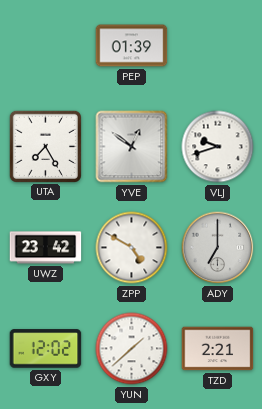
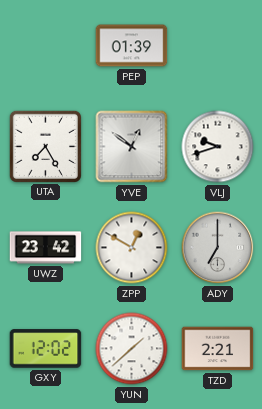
ZPP: 4:50 -> 12:50
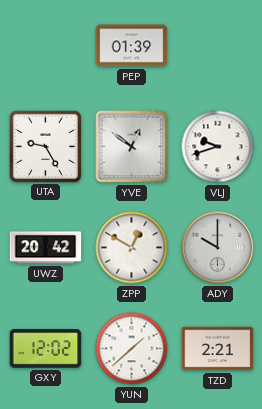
UTA: 7:25 -> 9:25
UWZ: 23:42 -> 20:42
ADY: 7:00 -> 10:00
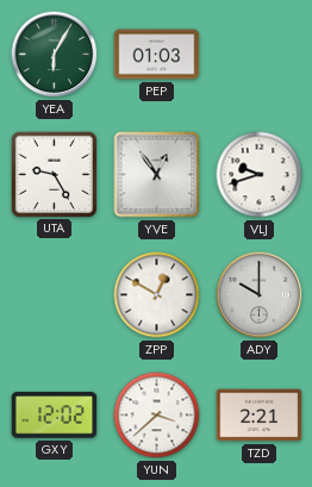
YEA: none -> 6:05
PEP: 01:39 -> 01:03
YVE: 12:51 -> 12:54
UWZ: 20:42 -> none
YUN: 1:38 -> 3:38
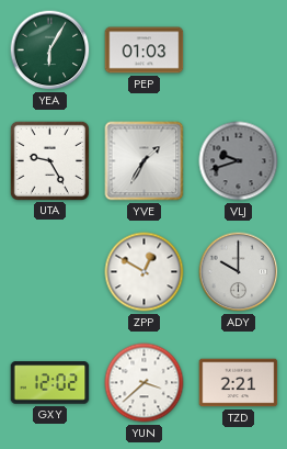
YVE: 12:54 -> 1:35
VLJ dial: white -> grey
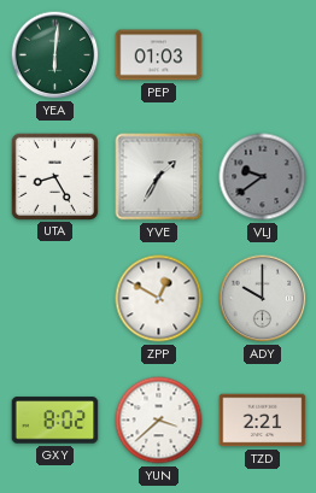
YEA: 6:05 -> 6:01
UTA: 9:25 -> 8:25
VLJ: 9:42 -> 9:39
GXY: 12:02 -> 8:02
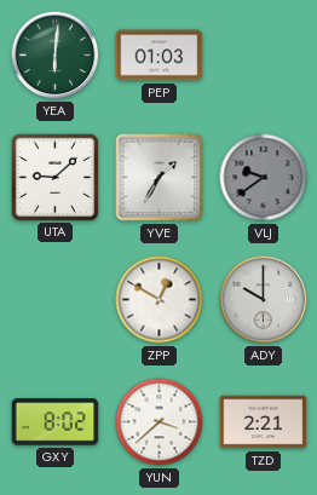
UTA: 8:25 -> 9:08
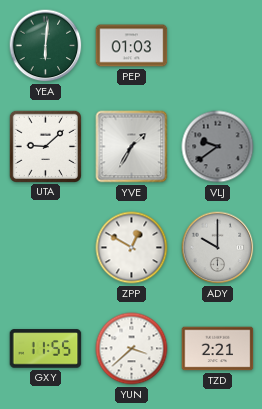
GXY: 8:02 -> 11:55
